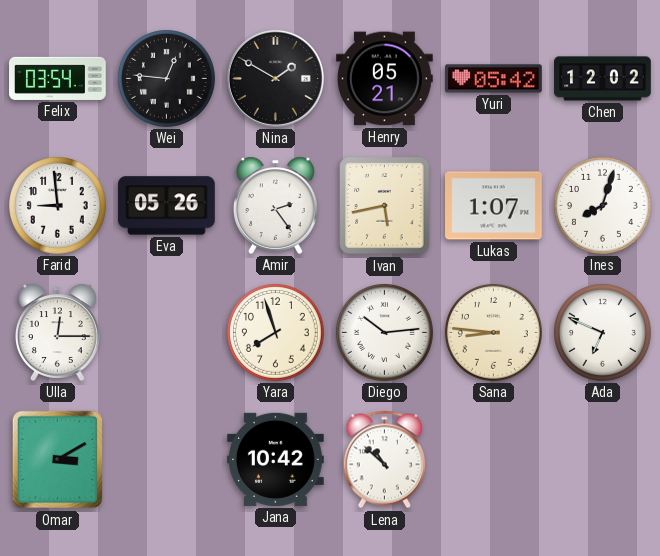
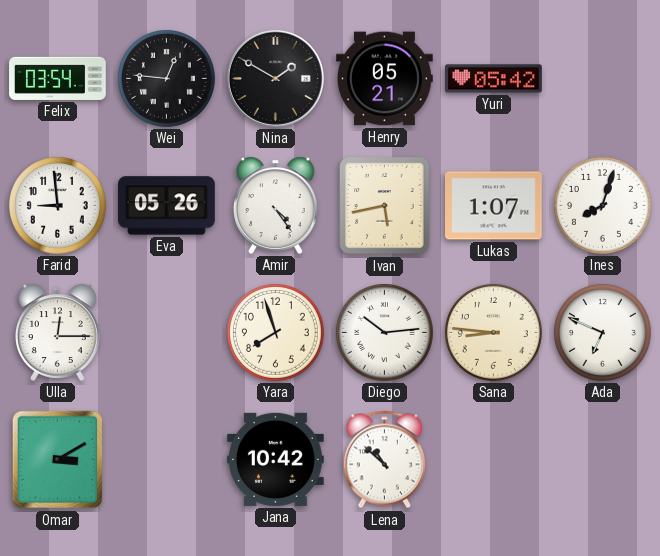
Chen: 12:02 -> none
Amir: 2:24 -> 4:24
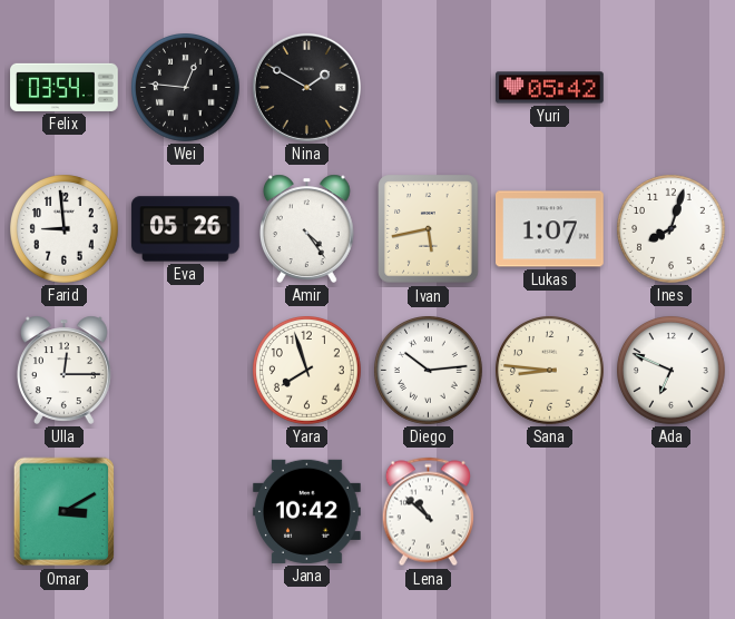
Henry: 05:21 -> none
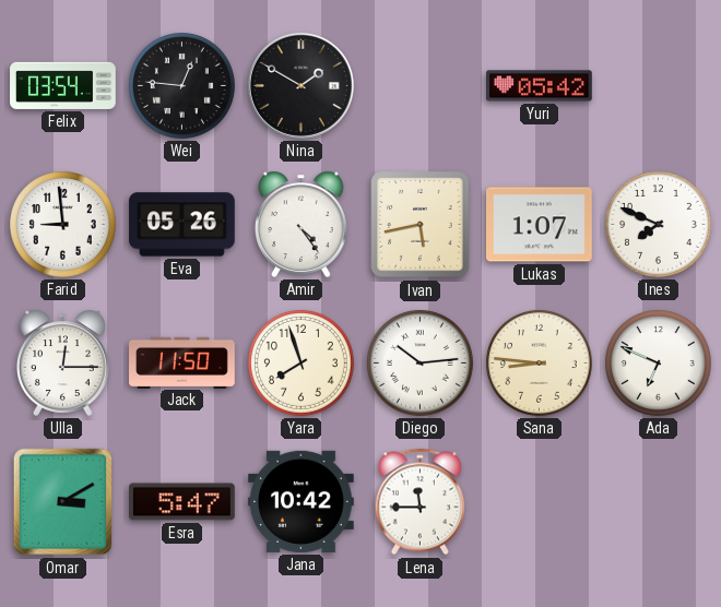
Ines: 8:03 -> 7:49
Jack: none -> 11:50
Esra: none -> 5:47
Lena: 10:52 -> 11:45
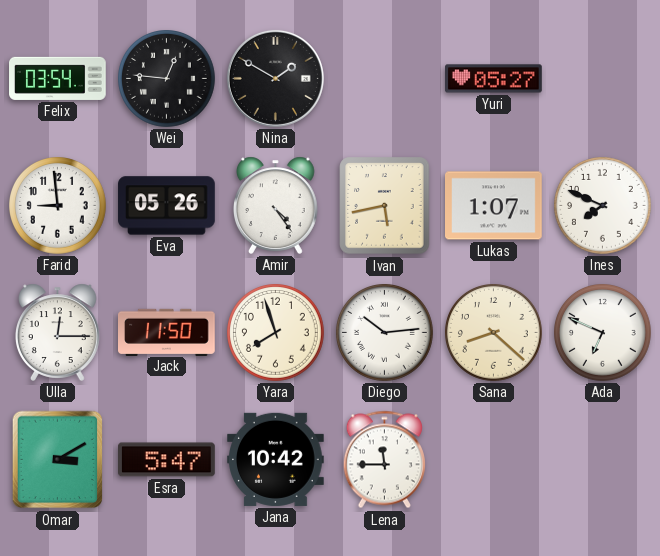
Yuri: 05:42 -> 05:27
Sana: 8:46 -> 8:22
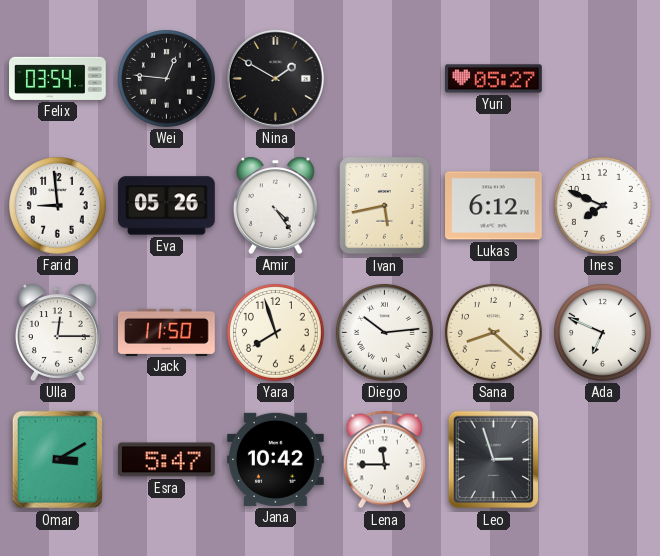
Lukas: 1:07 -> 6:12
Leo: none -> 2:57
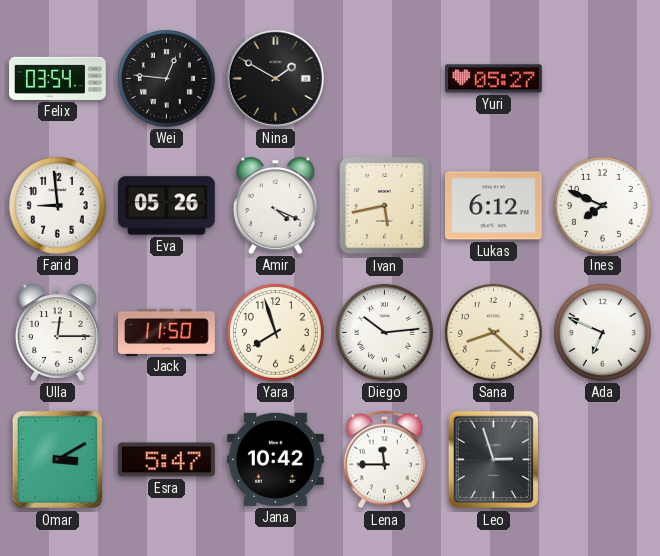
Amir: 4:24 -> 4:19
